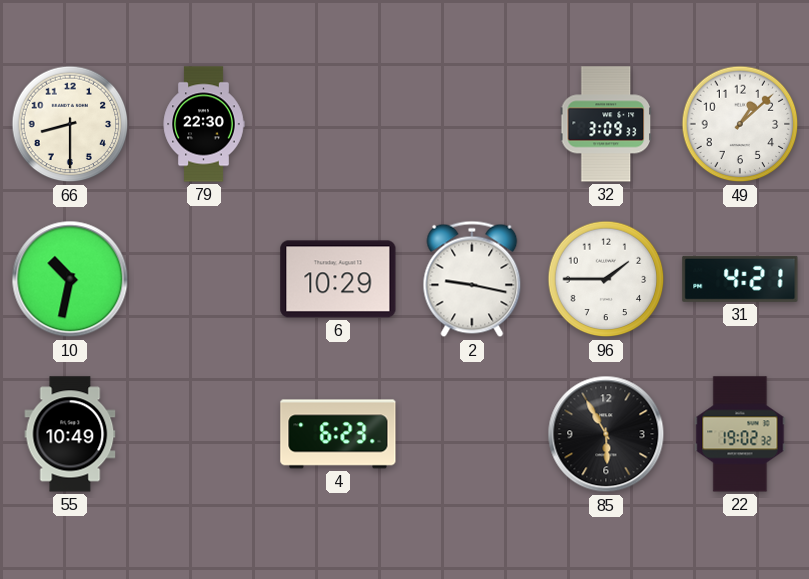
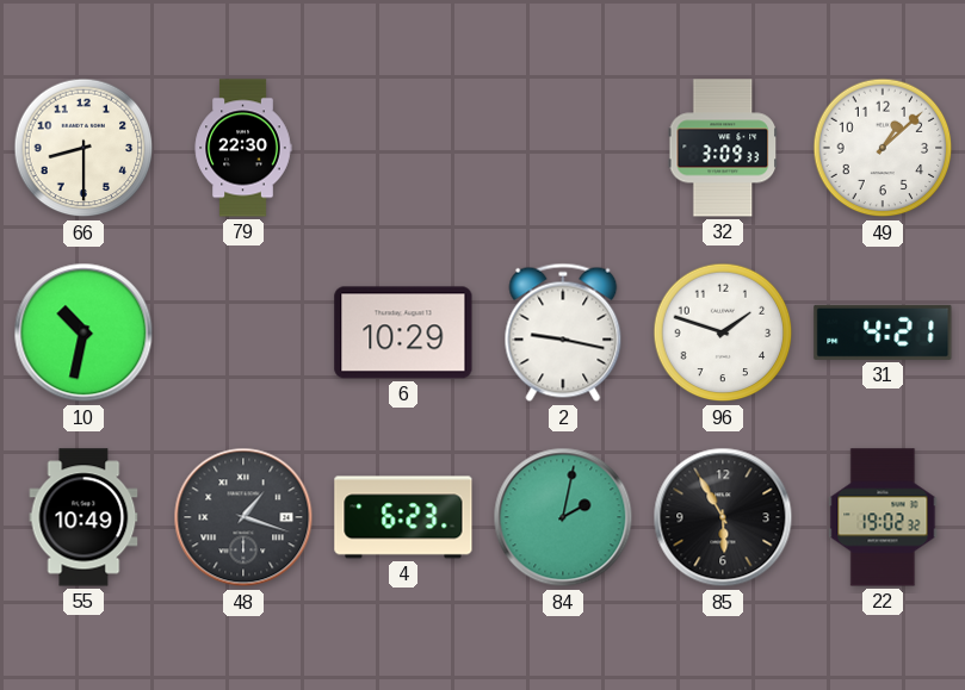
96: 1:45 -> 1:48
48: none -> 1:18
84: none -> 2:02
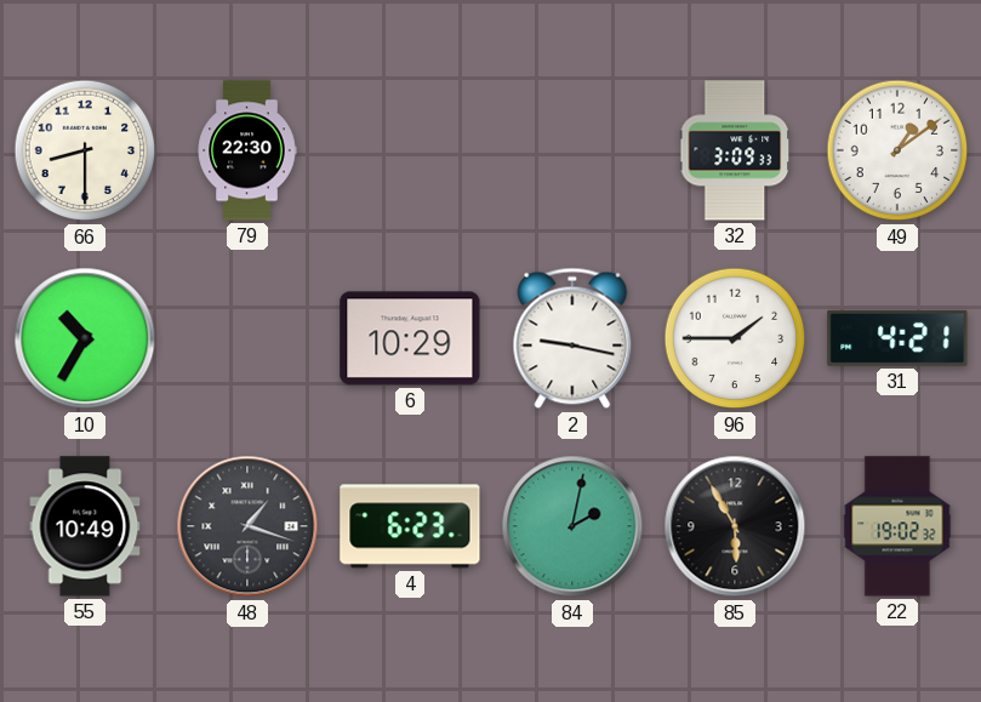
49: 1:08 -> 1:09
10: 10:32 -> 10:35
96: 1:48 -> 1:45
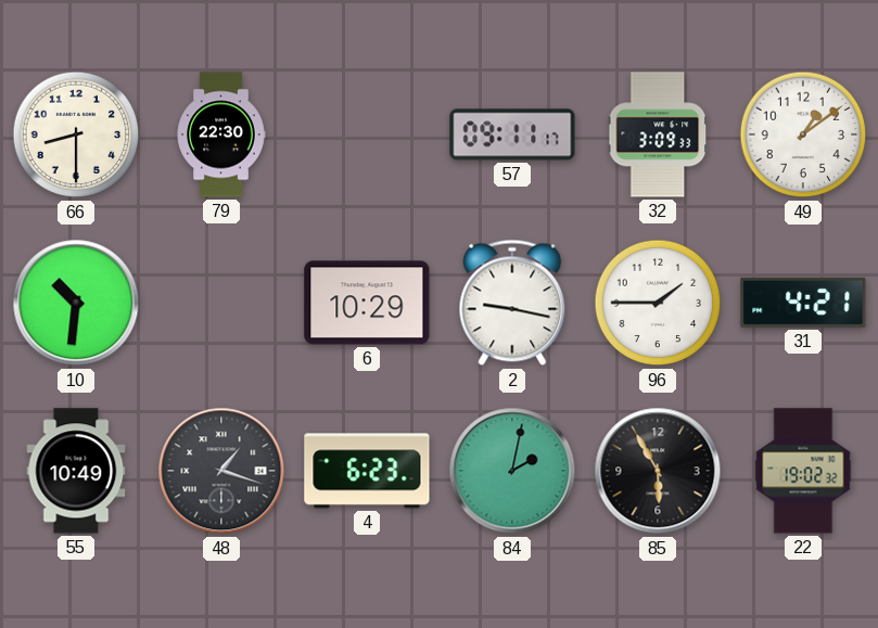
57: none -> 09:11
10: 10:35 -> 10:31
